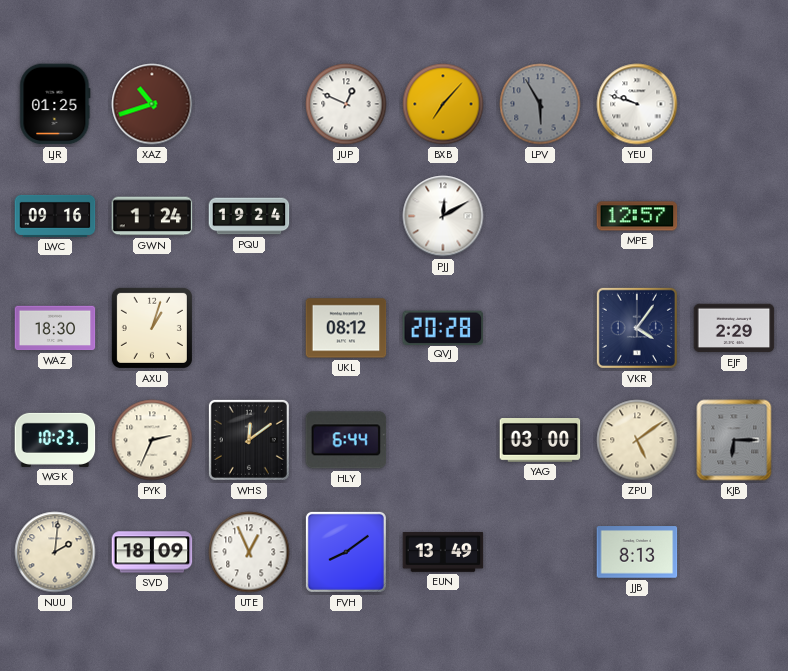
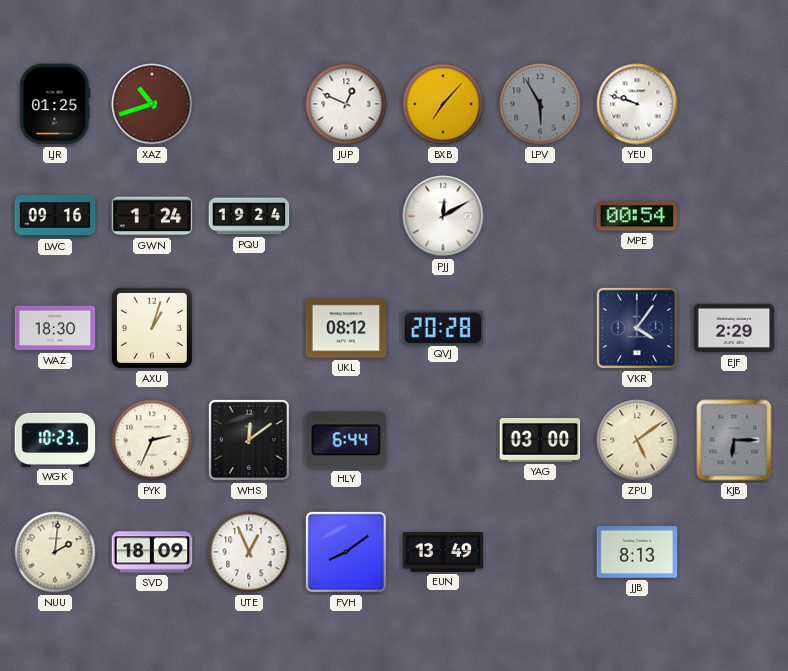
MPE: 12:57 -> 00:54
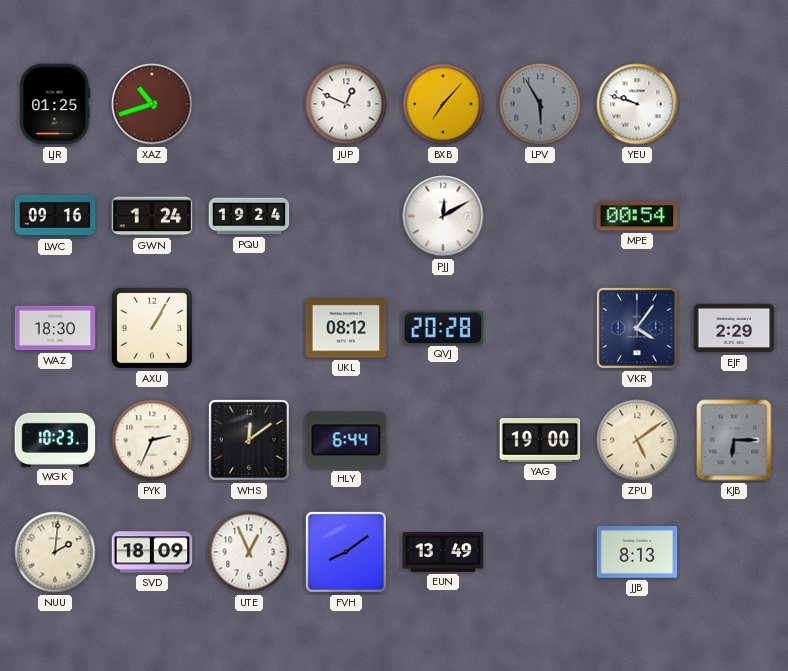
AXU: 1:03 -> 1:05
YAG: 03:00 -> 19:00
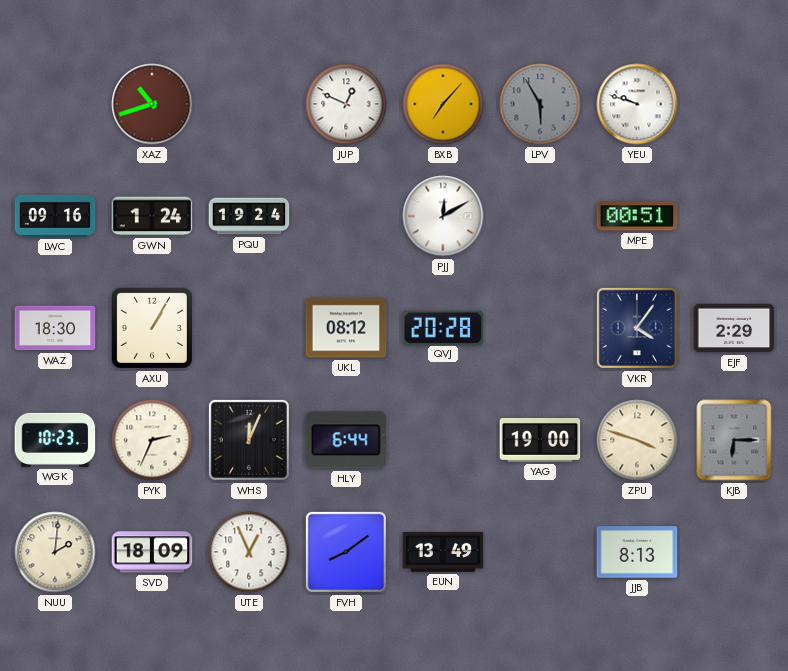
LJR: 01:25 -> none
MPE: 00:54 -> 00:51
WHS: 12:09 -> 12:04
ZPU: 5:09 -> 3:48
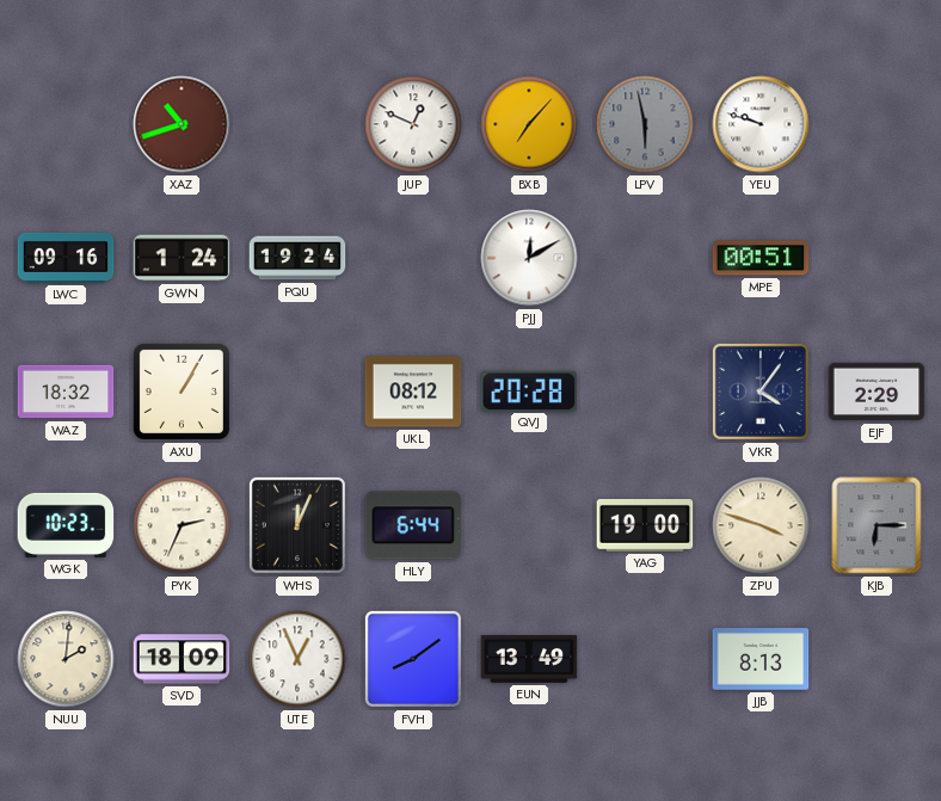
LPV: 5:55 -> 5:58
WAZ: 18:30 -> 18:32
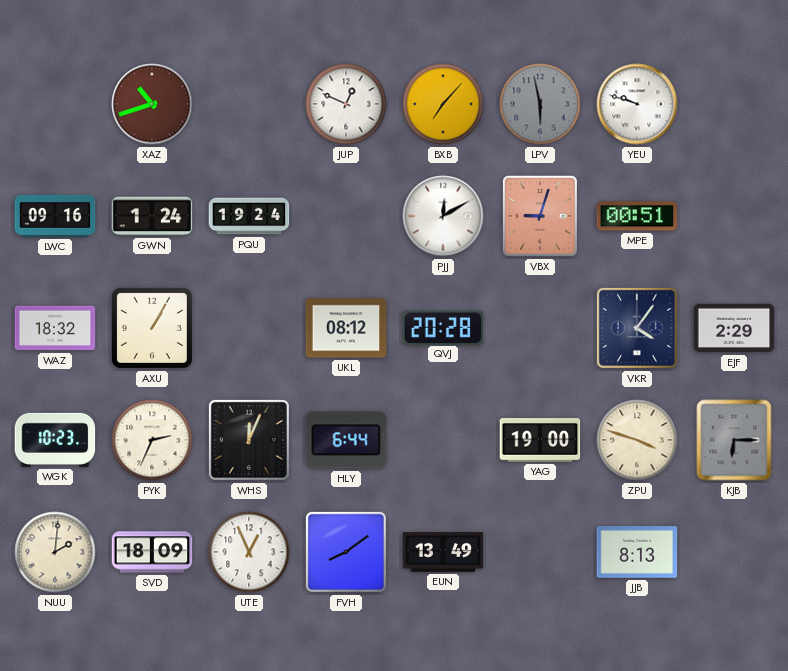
VBX: none -> 9:03
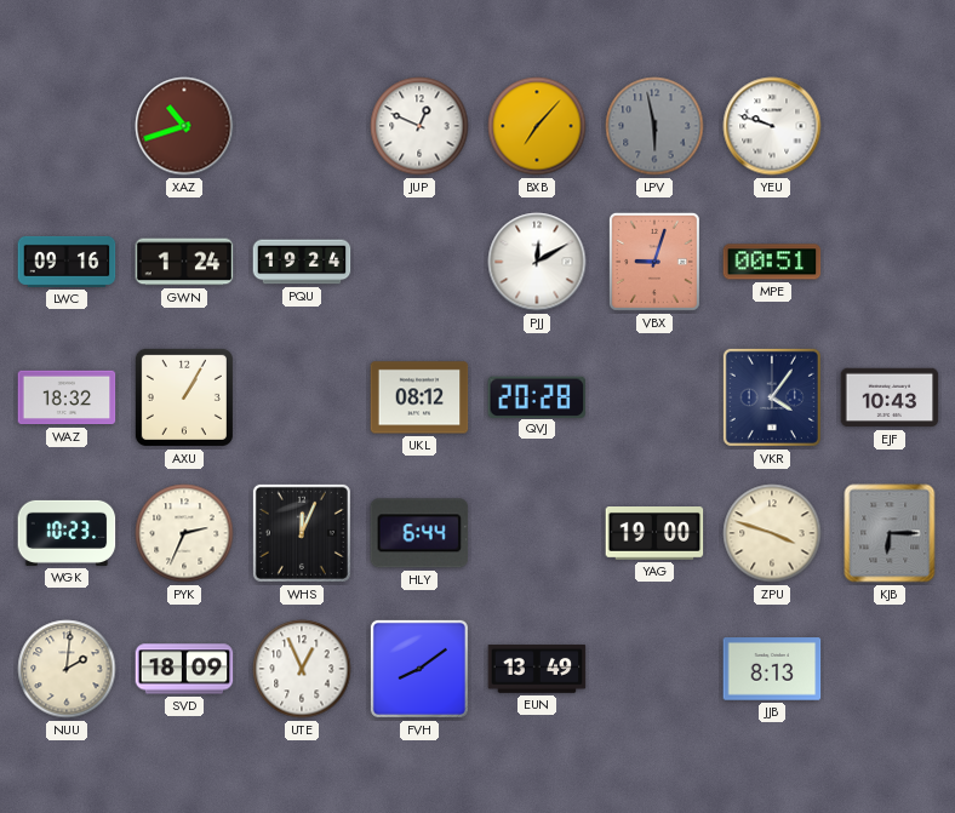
EJF: 2:29 -> 10:43
